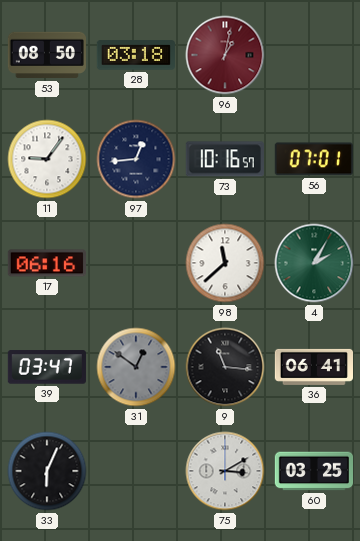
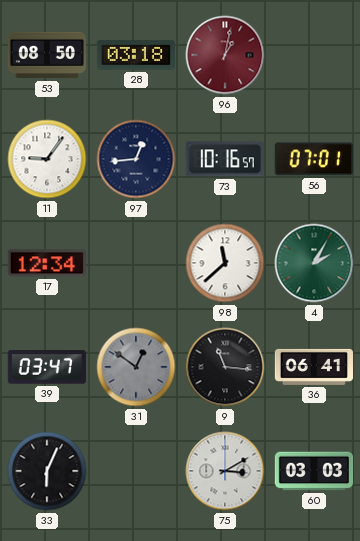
17: 06:16 -> 12:34
60: 03:25 -> 03:03
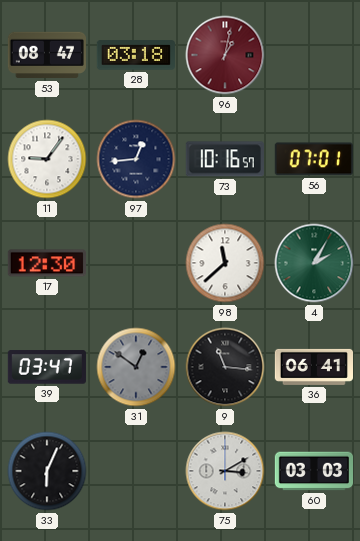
53: 08:50 -> 08:47
17: 12:34 -> 12:30
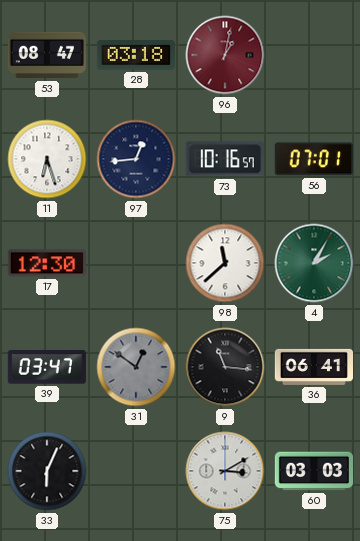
11: 9:06 -> 6:27
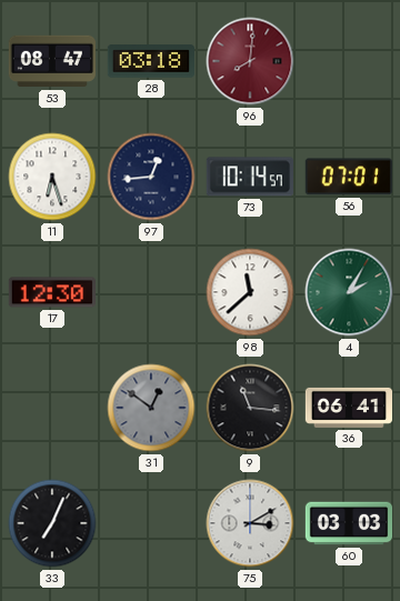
96: 1:02 -> 8:01
73: 10:16 -> 10:14
39: 03:47 -> none
33: 6:04 -> 7:04
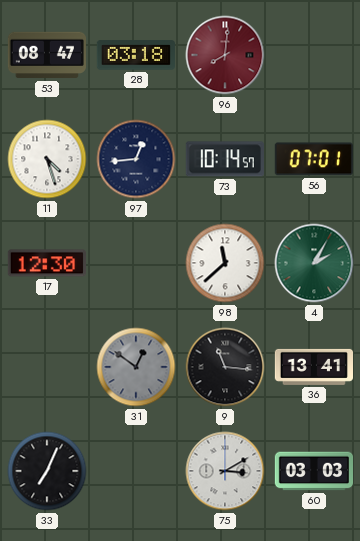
11: 6:27 -> 4:27
36: 06:41 -> 13:41
